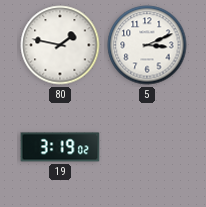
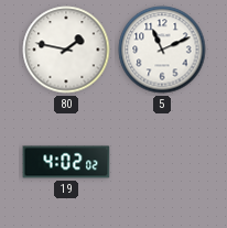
5: 3:11 -> 11:11
19: 3:19 -> 4:02
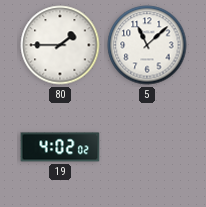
80: 1:47 -> 1:45
5: 11:11 -> 11:08
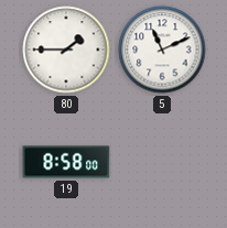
5: 11:08 -> 11:11
19: 4:02 -> 8:58
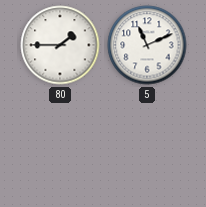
19: 8:58 -> none
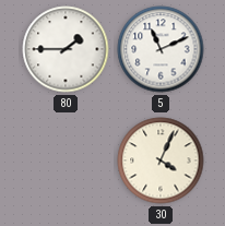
30: none -> 4:04
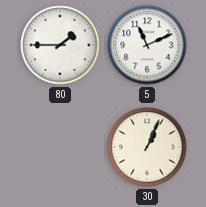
30: 4:04 -> 1:04
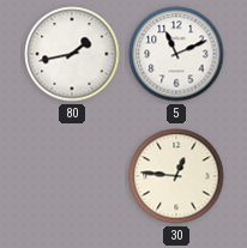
80: 1:45 -> 1:43
30: 1:04 -> 12:46
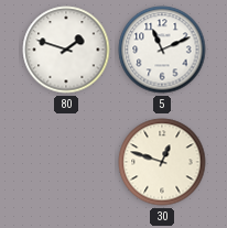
80: 1:43 -> 1:48
30: 12:46 -> 12:48
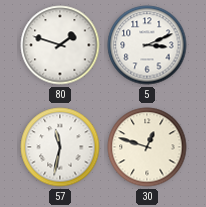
5: 11:11 -> 3:11
57: none -> 11:32
